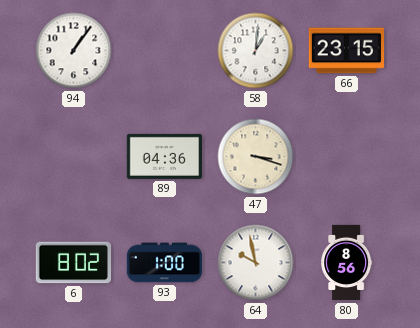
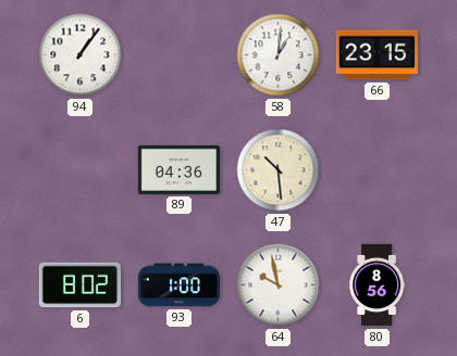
47: 3:18 -> 10:29
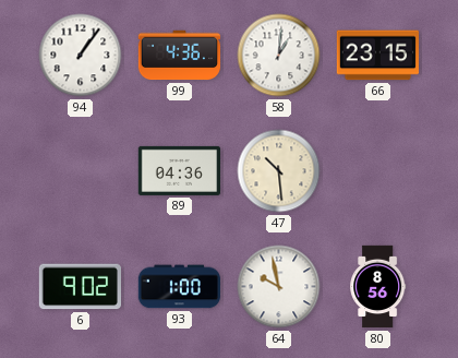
99: none -> 4:36
6: 8:02 -> 9:02
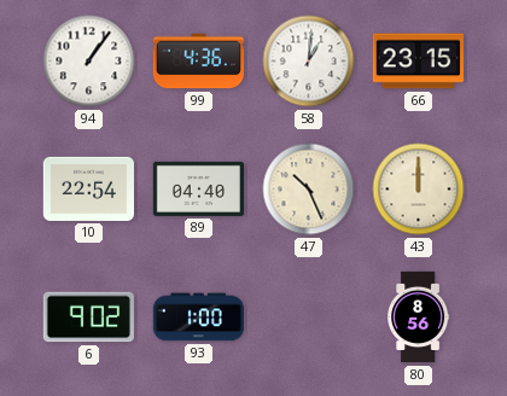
10: none -> 22:54
89: 04:36 -> 04:40
47: 10:29 -> 10:26
43: none -> 12:00
64: 9:58 -> none
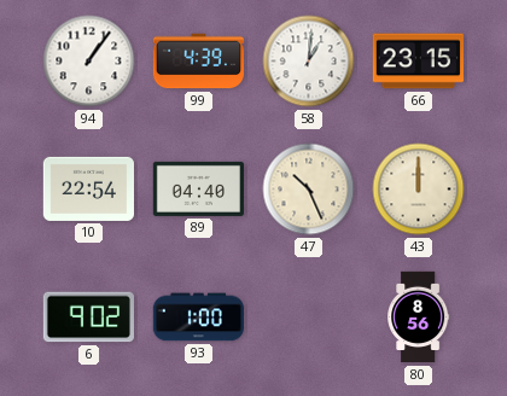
99: 4:36 -> 4:39
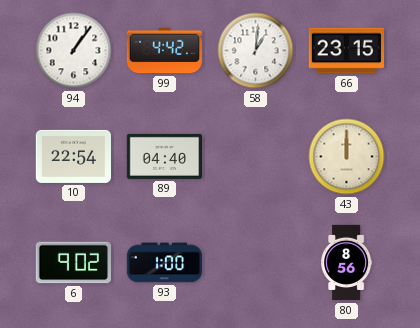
99: 4:39 -> 4:42
47: 10:26 -> none
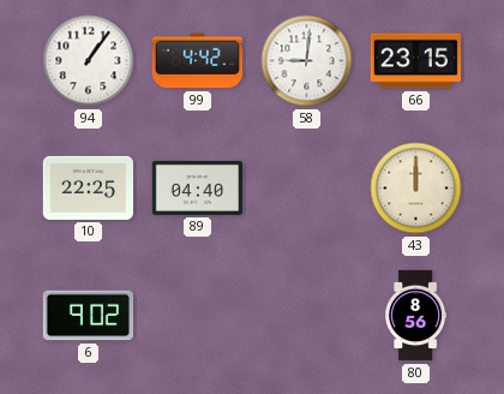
58: 1:01 -> 9:01
10: 22:54 -> 22:25
93: 1:00 -> none
